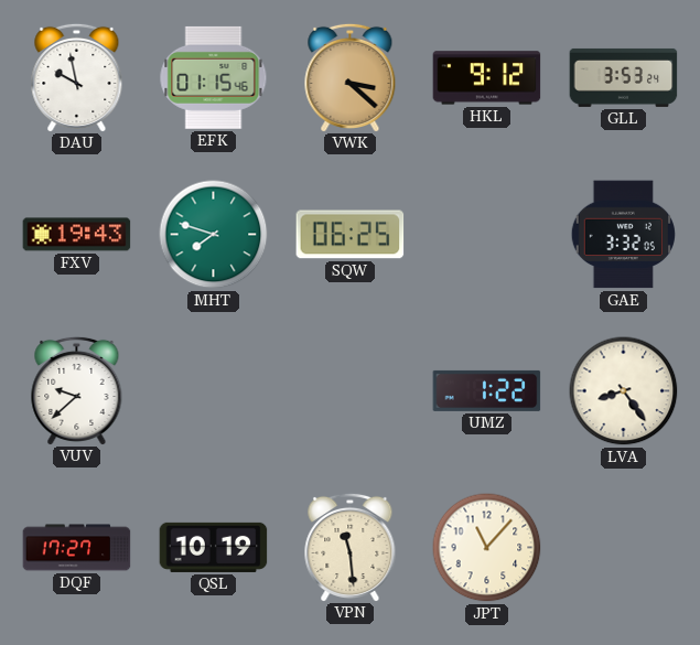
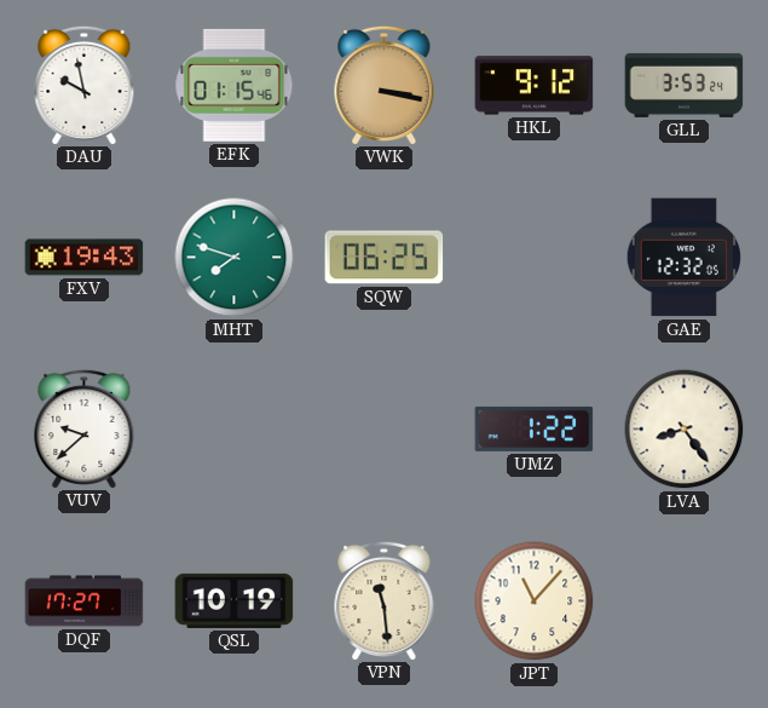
VWK: 3:22 -> 3:17
GAE: 3:32 -> 12:32
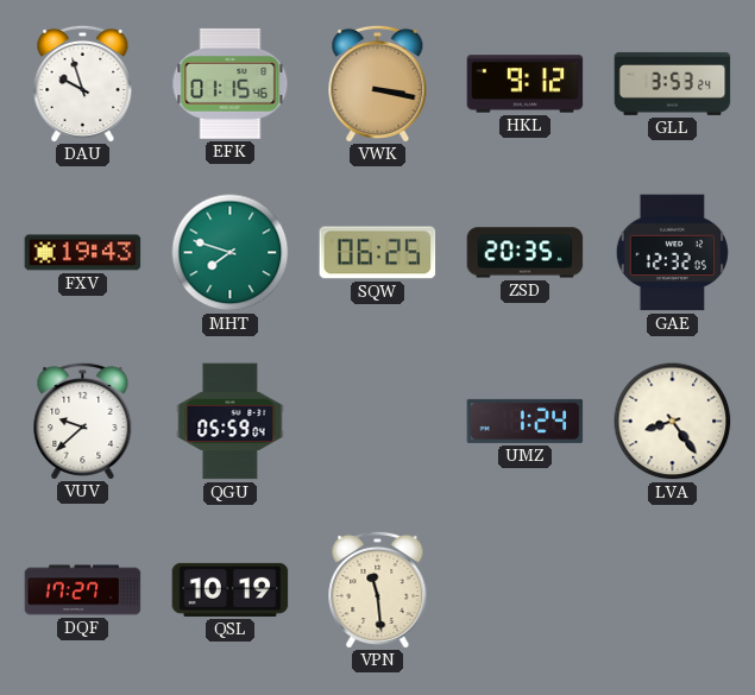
DAU: 9:58 -> 9:57
ZSD: none -> 20:35
QGU: none -> 05:59
UMZ: 1:22 -> 1:24
JPT: 11:07 -> none
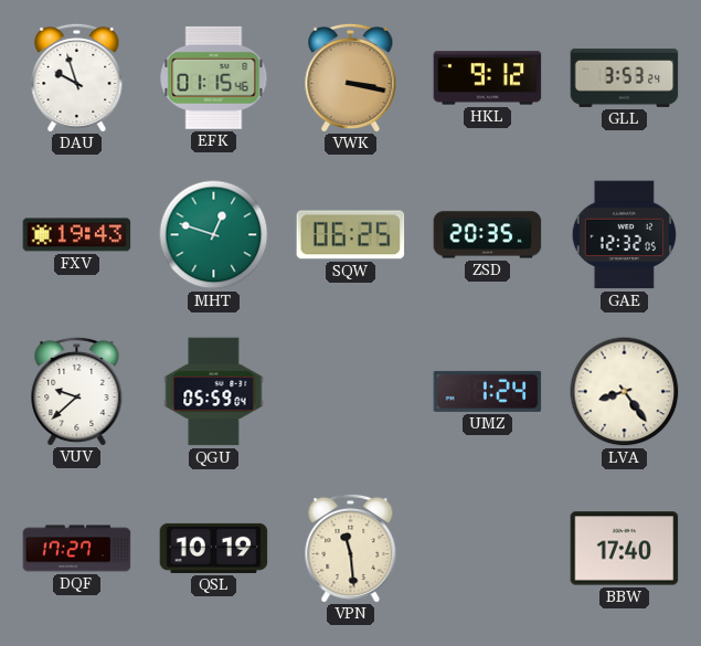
MHT: 7:48 -> 12:48
BBW: none -> 17:40
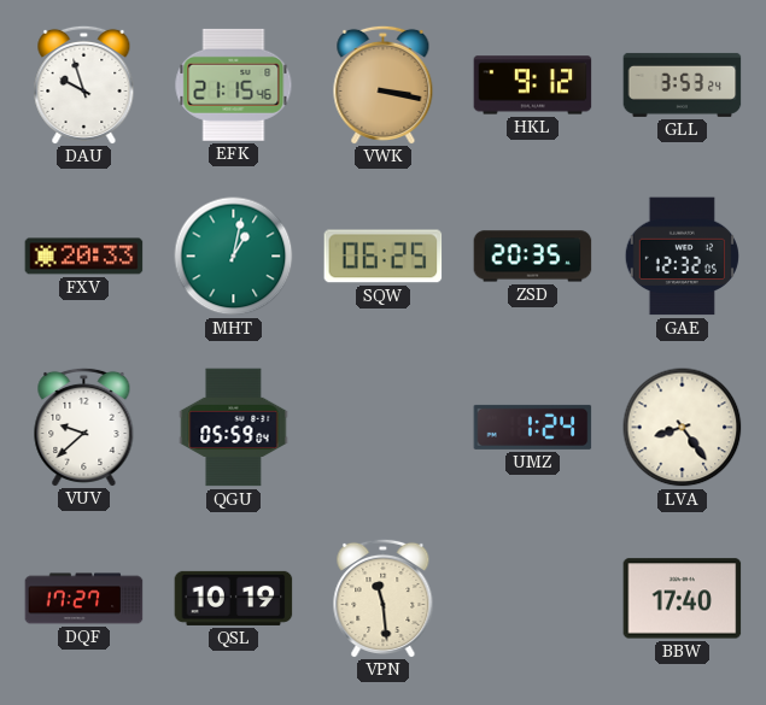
EFK: 01:15 -> 21:15
FXV: 19:43 -> 20:33
MHT: 12:48 -> 1:02
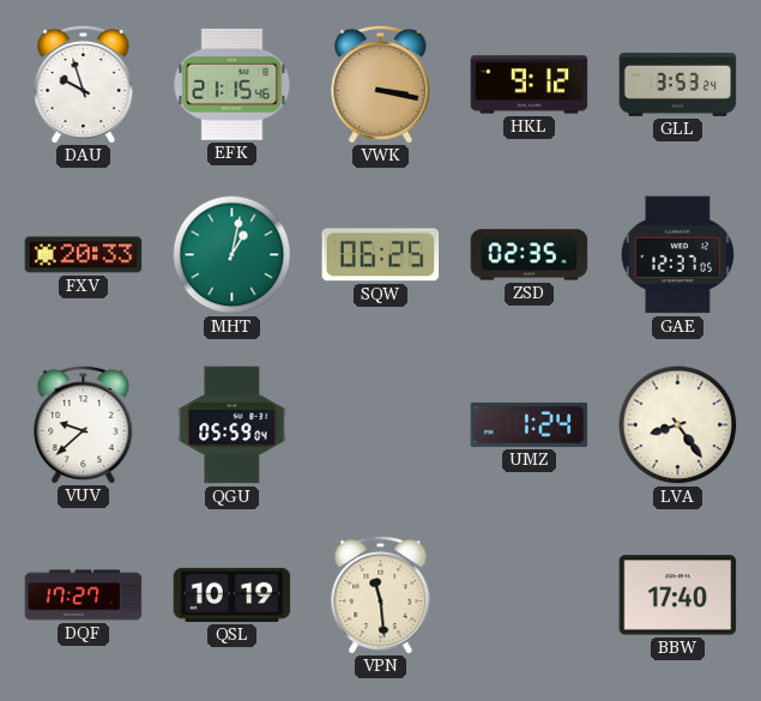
ZSD: 20:35 -> 02:35
GAE: 12:32 -> 12:37
